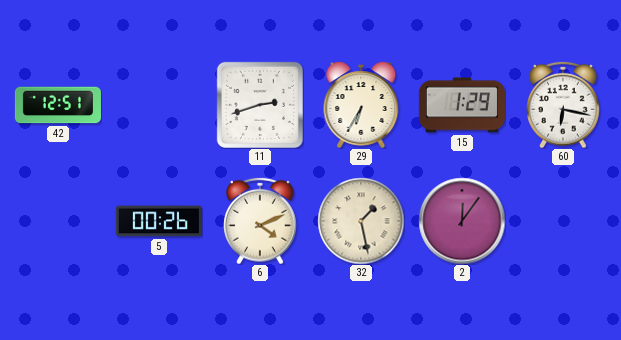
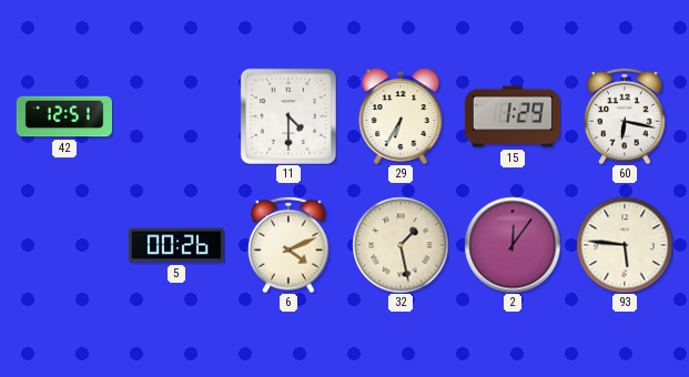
11: 2:42 -> 4:30
93: none -> 5:46
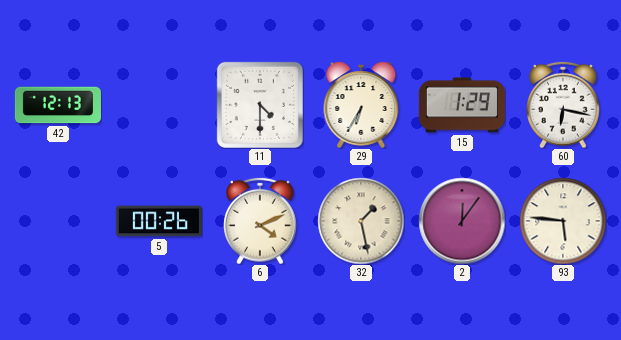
42: 12:51 -> 12:13
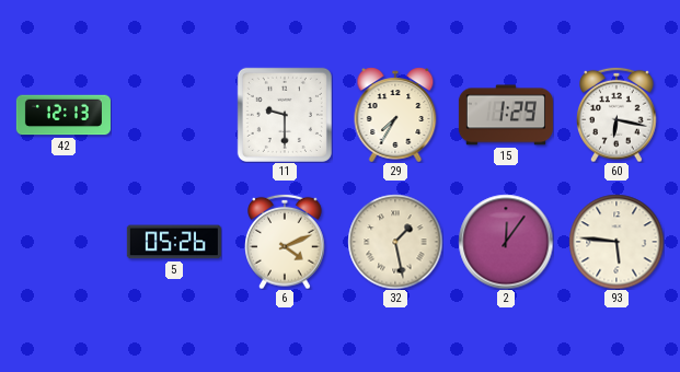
11: 4:30 -> 9:30
29: 6:35 -> 7:35
5: 00:26 -> 05:26
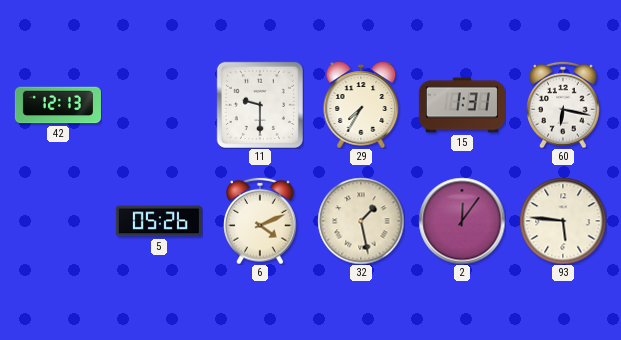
15: 1:29 -> 1:31
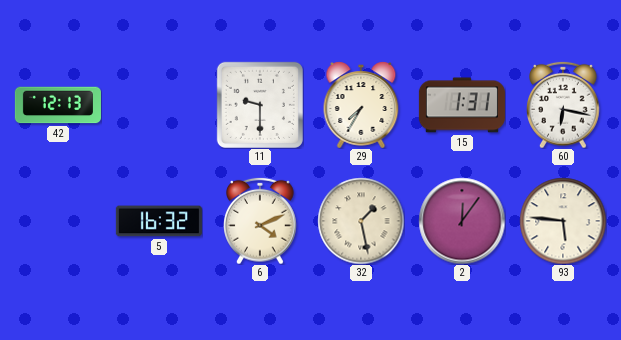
5: 05:26 -> 16:32
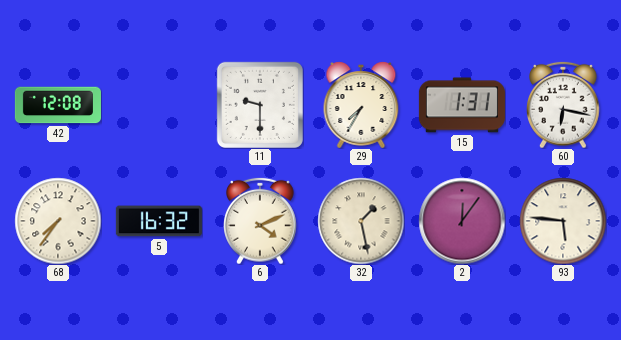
42: 12:13 -> 12:08
68: none -> 7:36
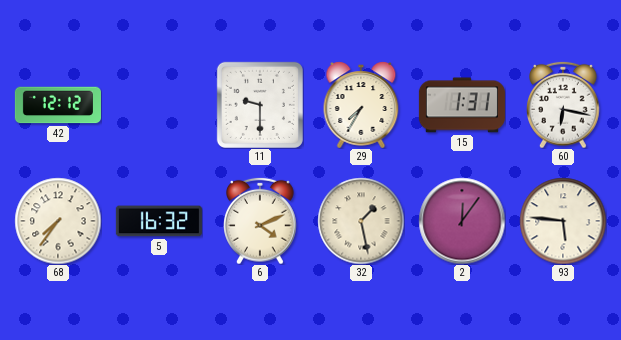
42: 12:08 -> 12:12
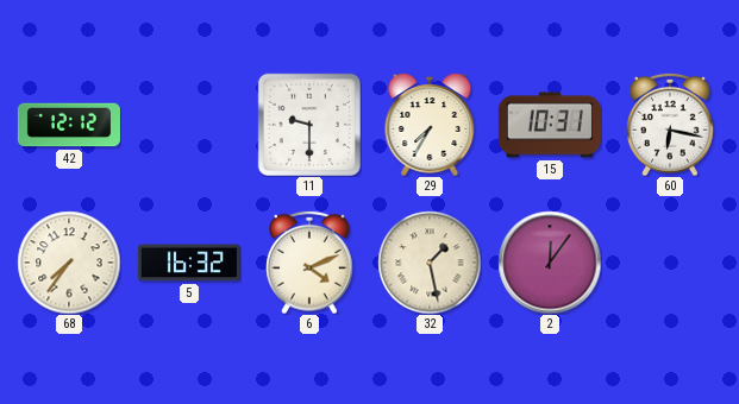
15: 1:31 -> 10:31
93: 5:46 -> none
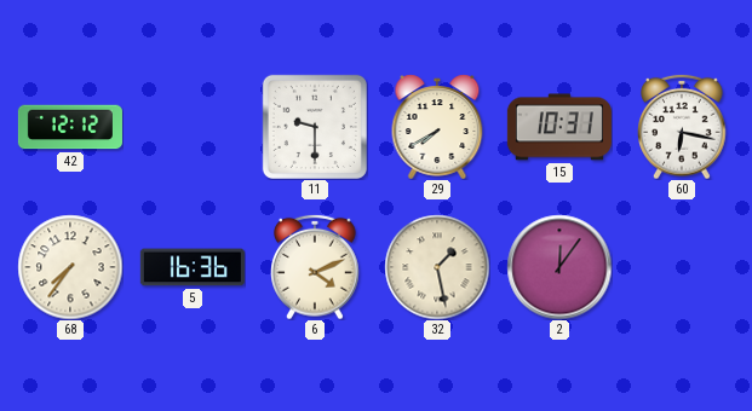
29: 7:35 -> 7:40
5: 16:32 -> 16:36
